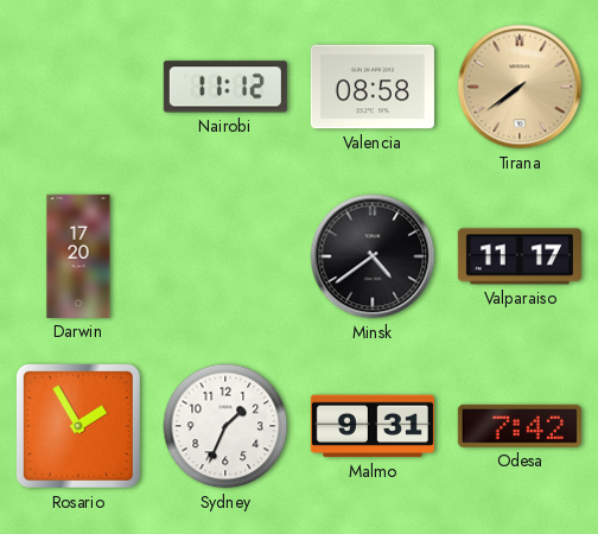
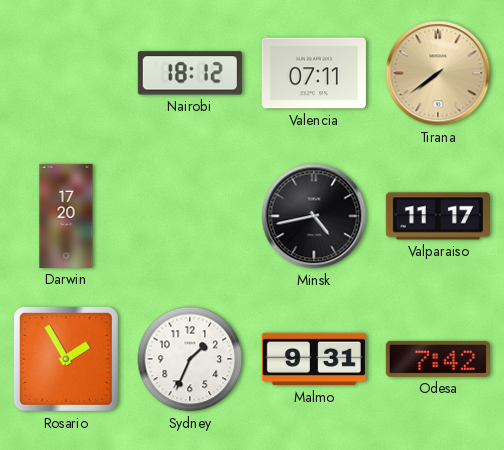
Nairobi: 11:12 -> 18:12
Valencia: 08:58 -> 07:11
Minsk: 4:39 -> 4:43
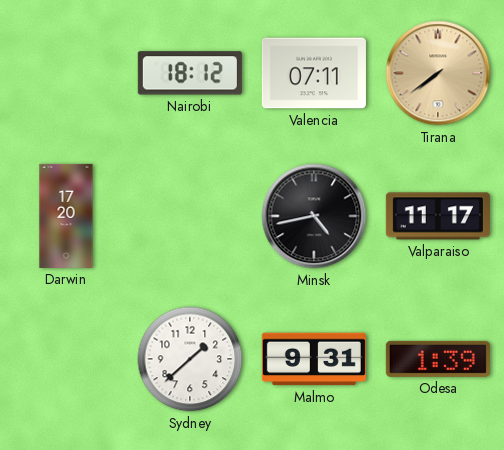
Rosario: 1:55 -> none
Sydney: 1:34 -> 1:38
Odesa: 7:42 -> 1:39
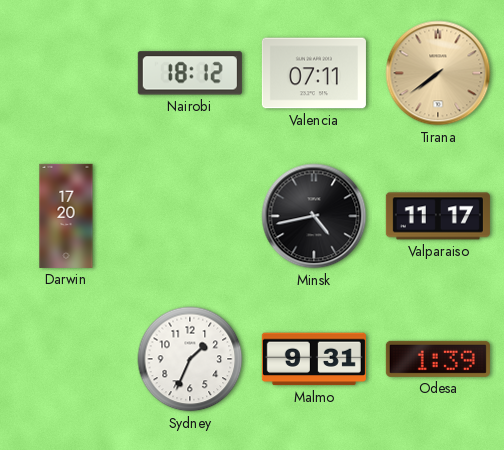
Sydney: 1:38 -> 1:34
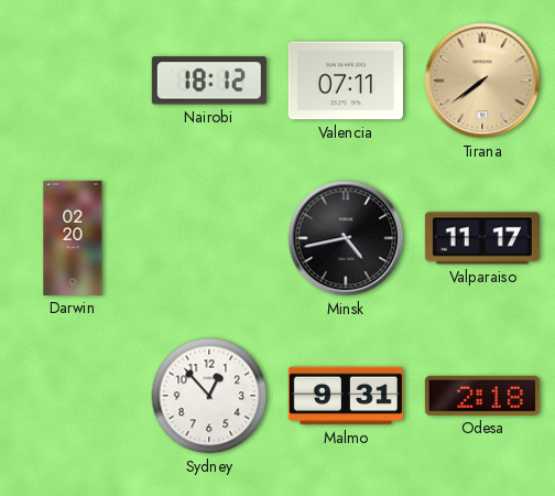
Darwin: 17:20 -> 02:20
Sydney: 1:34 -> 12:53
Odesa: 1:39 -> 2:18
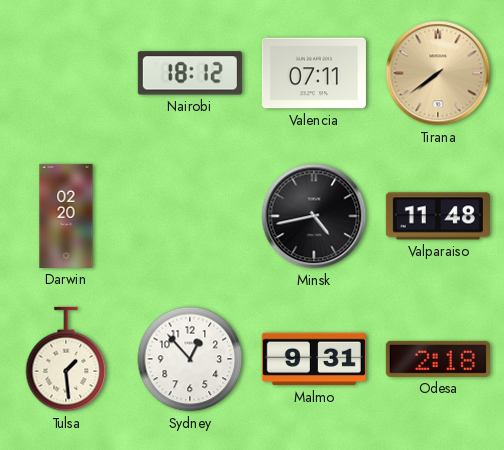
Valparaiso: 11:17 -> 11:48
Tulsa: none -> 1:29
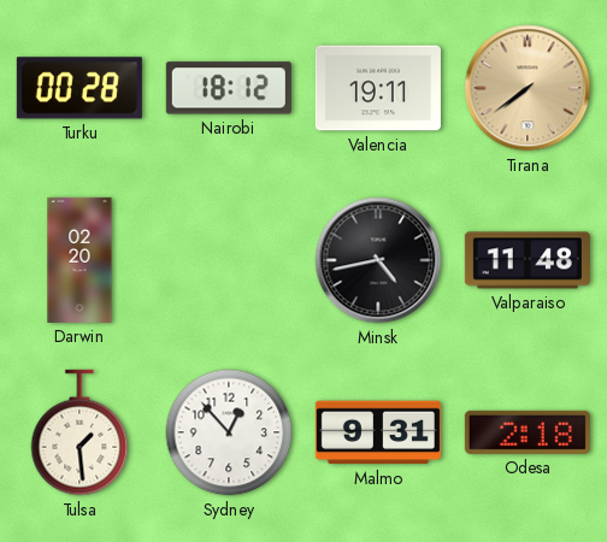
Turku: none -> 00:28
Valencia: 07:11 -> 19:11
